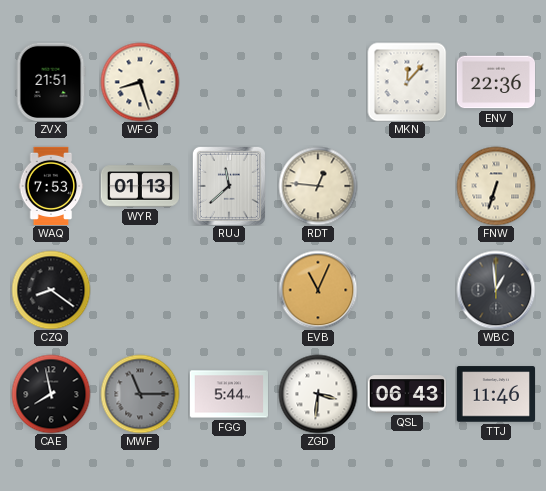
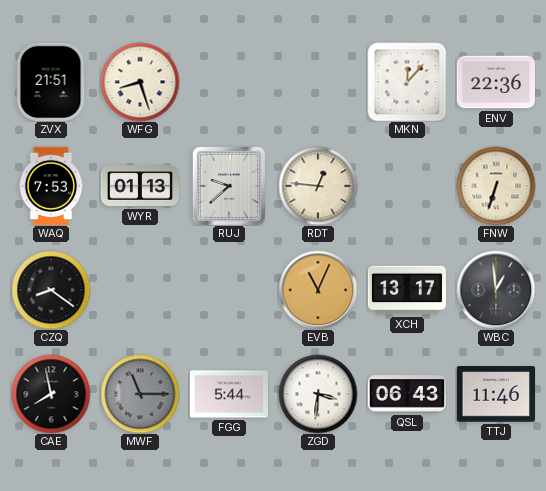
RUJ: 11:38 -> 9:38
XCH: none -> 13:17
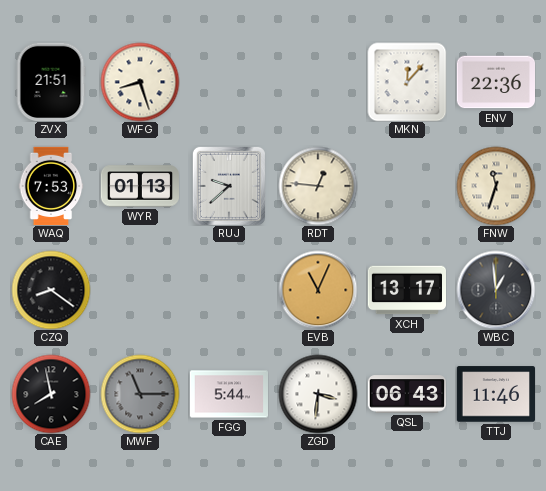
FNW: 6:33 -> 11:33
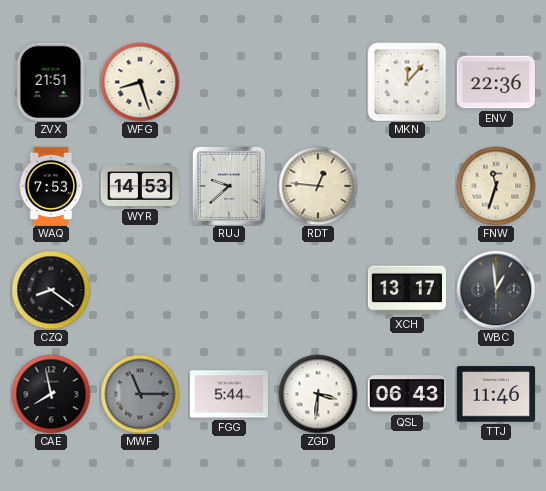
WYR: 01:13 -> 14:53
EVB: 11:04 -> none
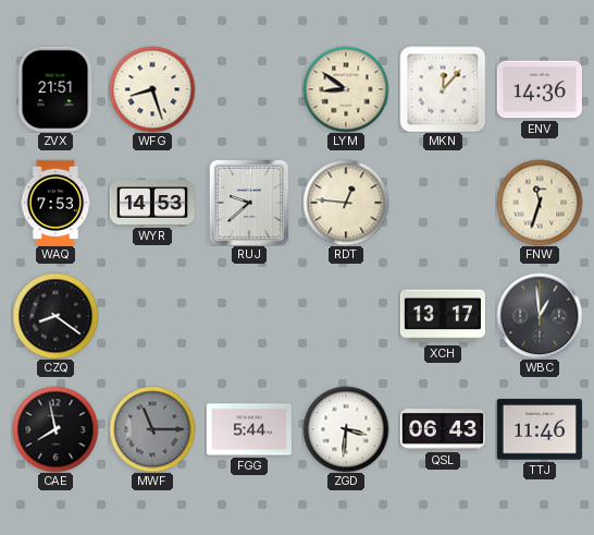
LYM: none -> 8:51
ENV: 22:36 -> 14:36
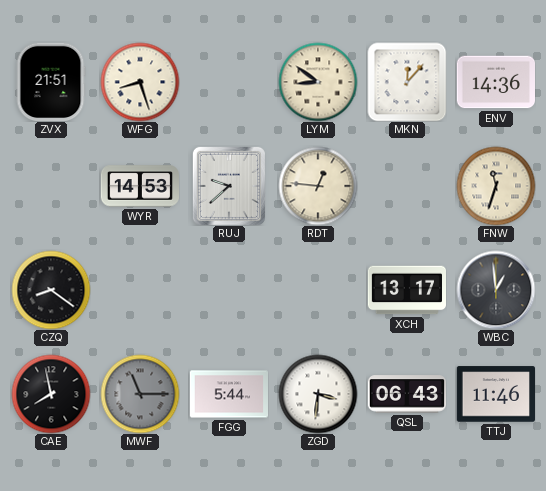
WAQ: 7:53 -> none
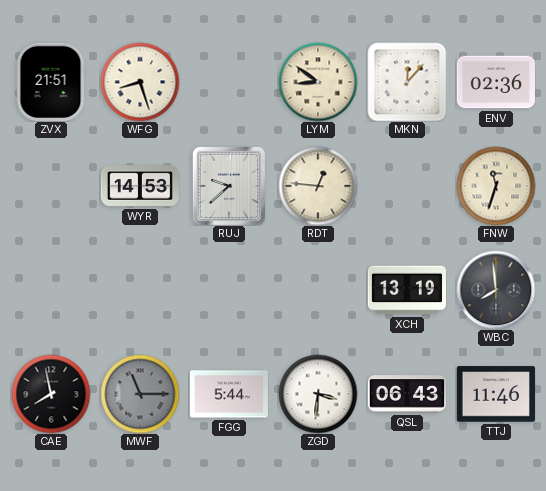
ENV: 14:36 -> 02:36
CZQ: 8:21 -> none
XCH: 13:17 -> 13:19
WBC: 12:59 -> 7:59
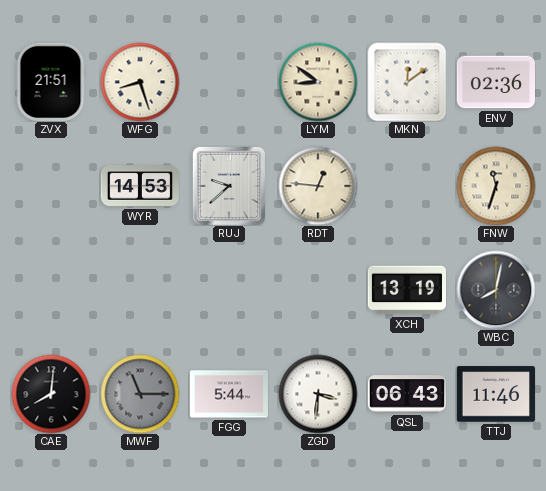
MKN: 12:07 -> 12:09
WBC: 7:59 -> 8:02
CAE: 7:58 -> 8:01
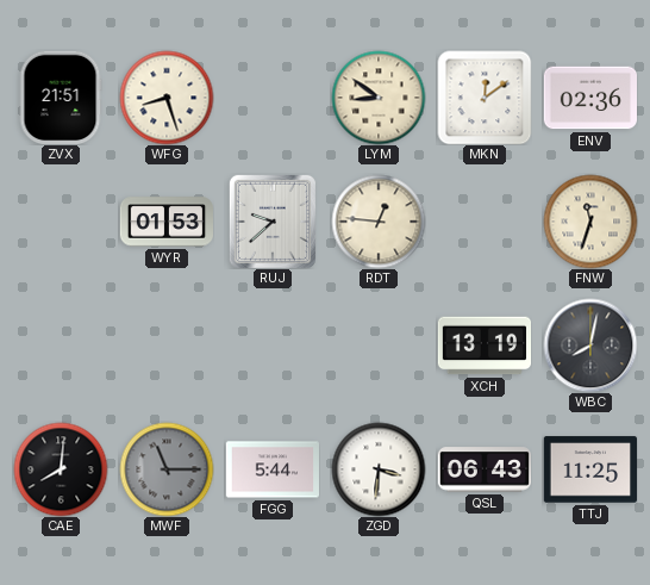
WYR: 14:53 -> 01:53
TTJ: 11:46 -> 11:25
